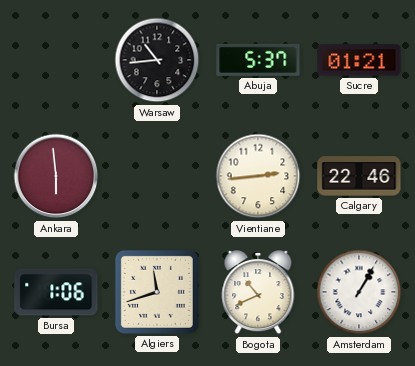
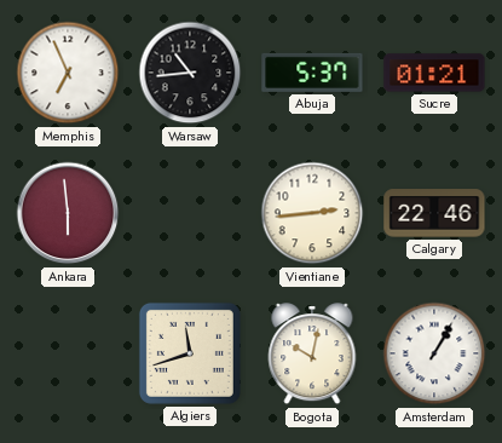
Memphis: none -> 6:56
Bursa: 1:06 -> none
Bogota: 10:41 -> 10:02
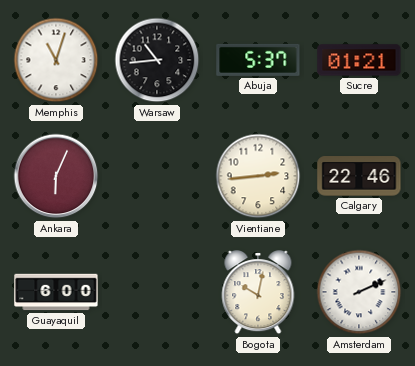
Memphis: 6:56 -> 11:03
Ankara: 5:59 -> 6:04
Guayaquil: none -> 6:00
Algiers: 11:42 -> none
Amsterdam: 1:05 -> 2:11
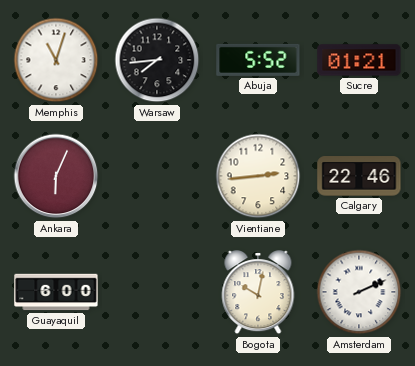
Warsaw: 10:44 -> 7:44
Abuja: 5:37 -> 5:52
